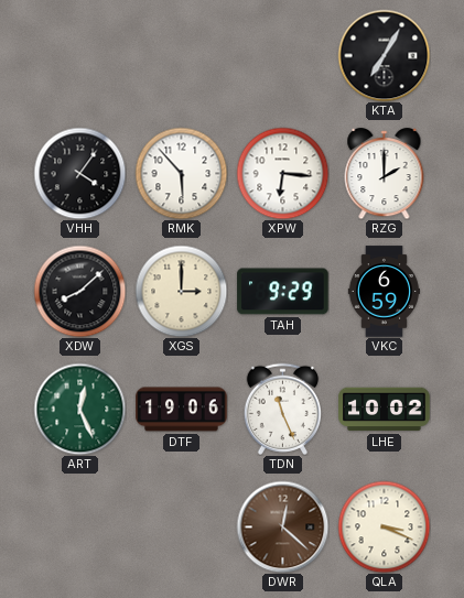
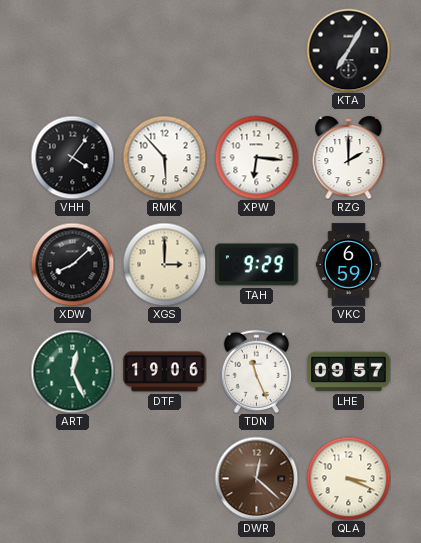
LHE: 10:02 -> 09:57
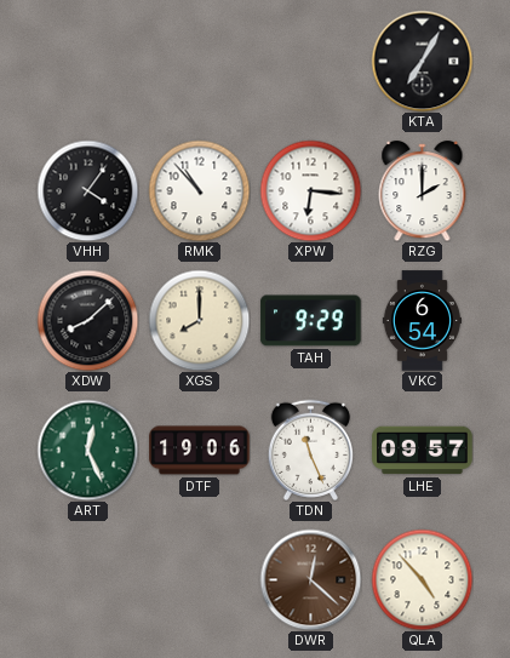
RMK: 5:53 -> 10:53
XGS: 3:00 -> 8:00
VKC: 6:59 -> 6:54
QLA: 3:19 -> 4:53
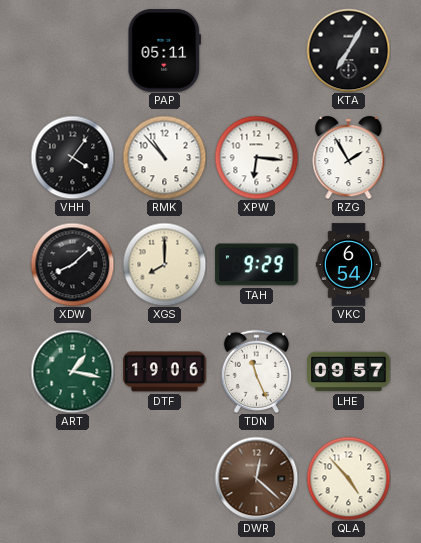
PAP: none -> 05:11
RZG: 2:00 -> 1:55
ART: 12:26 -> 1:17
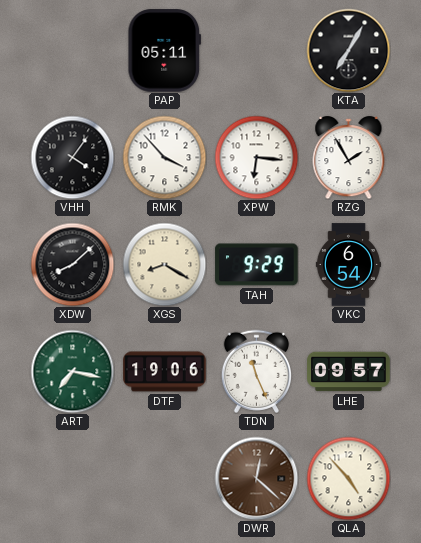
RMK: 10:53 -> 3:53
XGS: 8:00 -> 8:20
ART: 1:17 -> 7:17
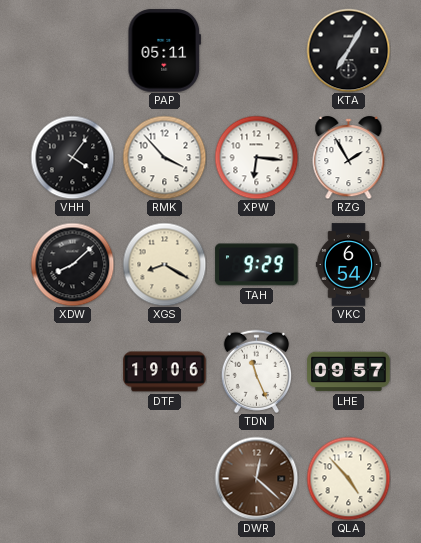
ART: 7:17 -> none
